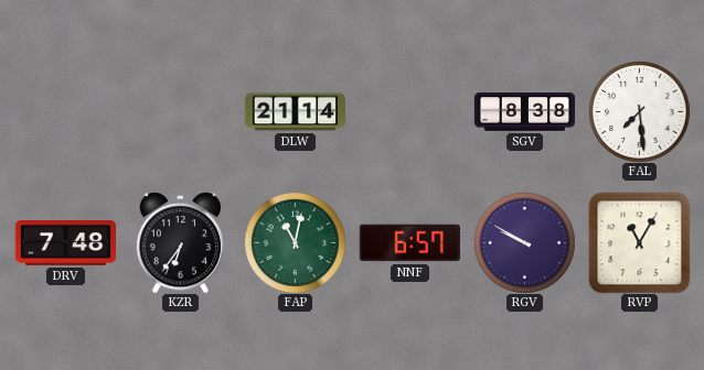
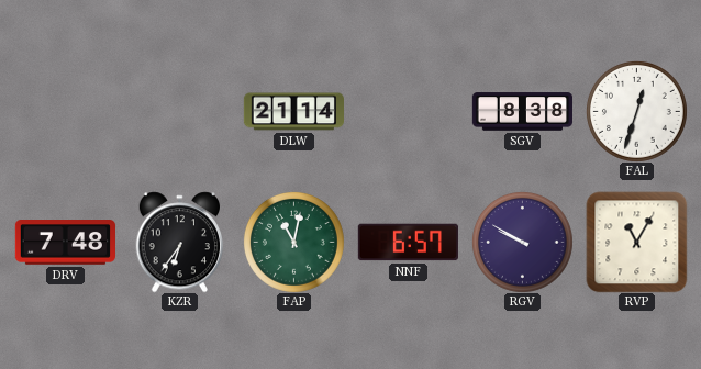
FAL: 7:29 -> 12:33
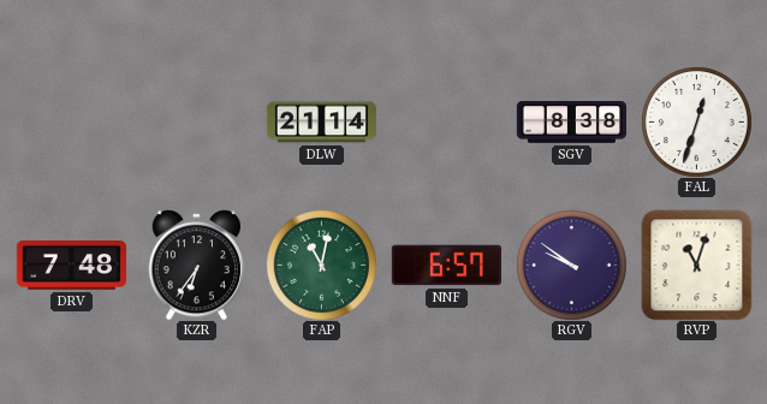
RGV: 9:50 -> 9:51
RVP: 11:05 -> 11:03
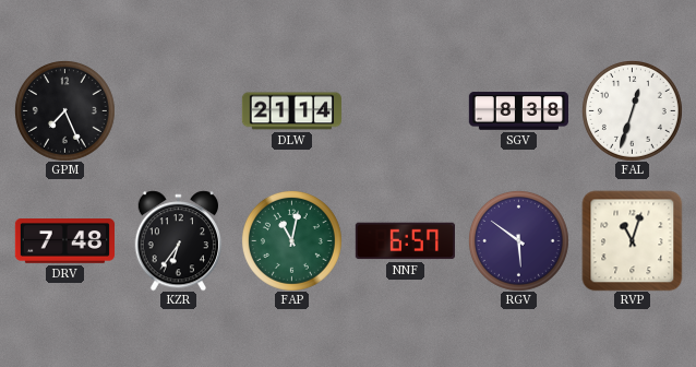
GPM: none -> 7:26
RGV: 9:51 -> 5:51
